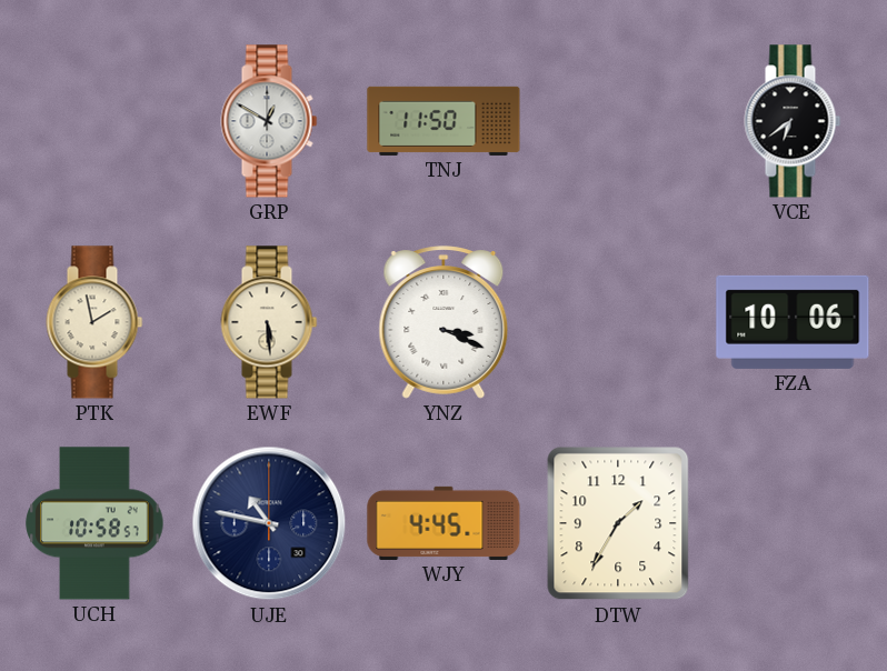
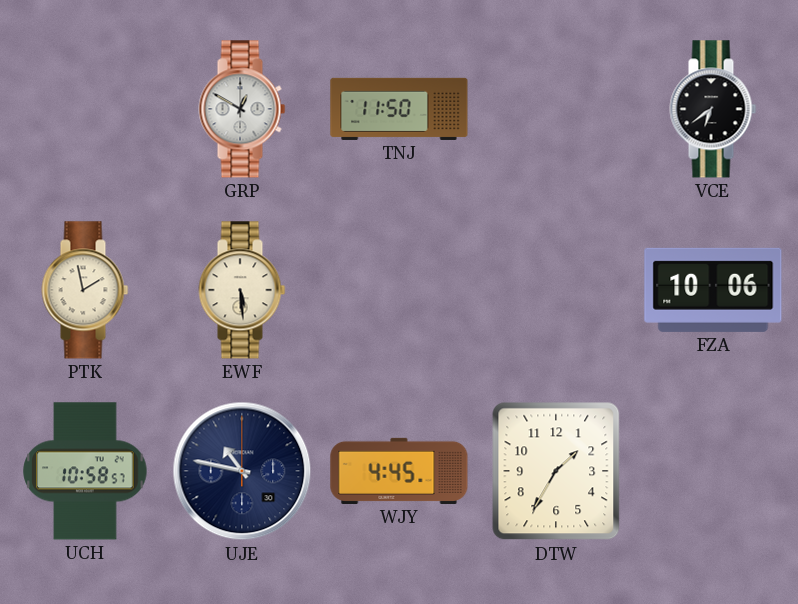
YNZ: 3:19 -> none
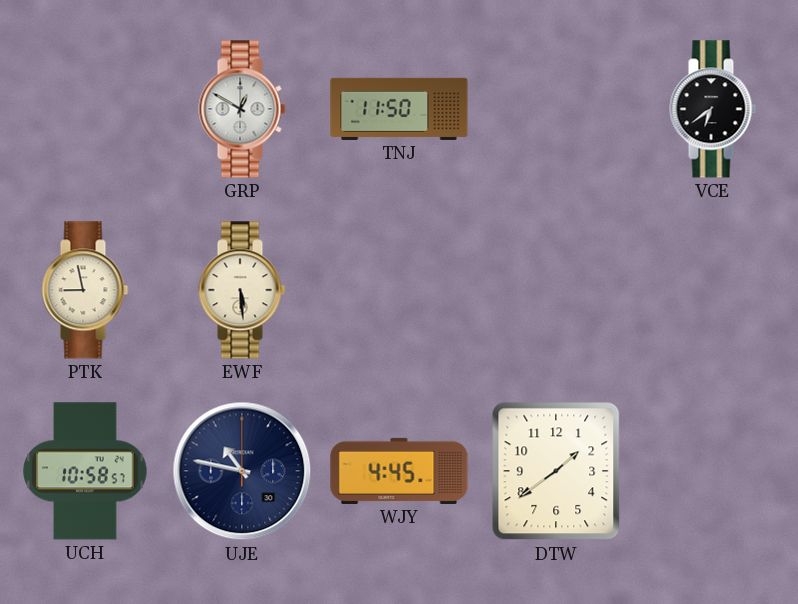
PTK: 1:58 -> 8:58
FZA: 10:06 -> none
DTW: 1:35 -> 1:39
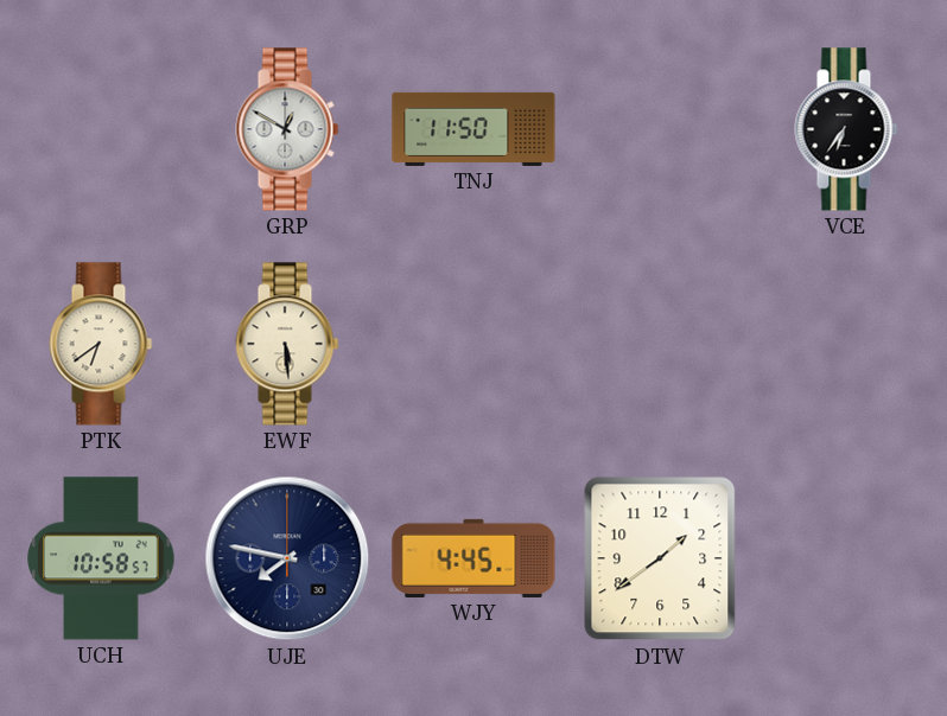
VCE: 6:39 -> 6:36
PTK: 8:58 -> 6:39
UJE: 10:47 -> 7:47
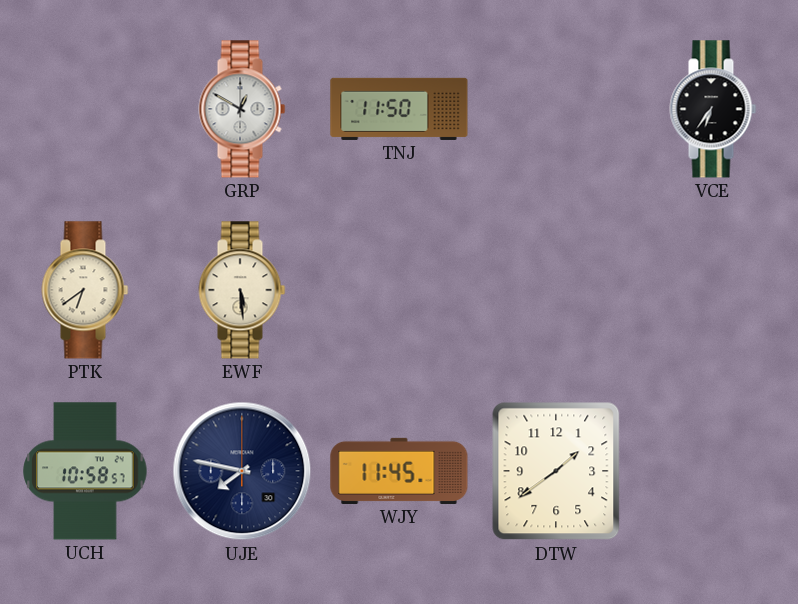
WJY: 4:45 -> 11:45
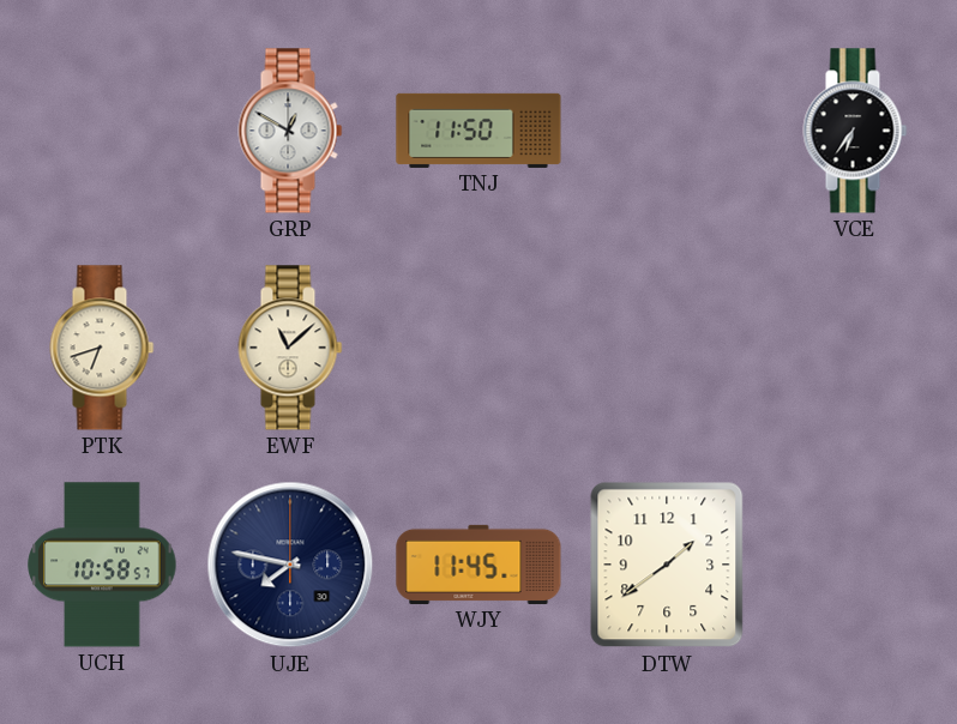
PTK: 6:39 -> 6:42
EWF: 5:29 -> 11:08
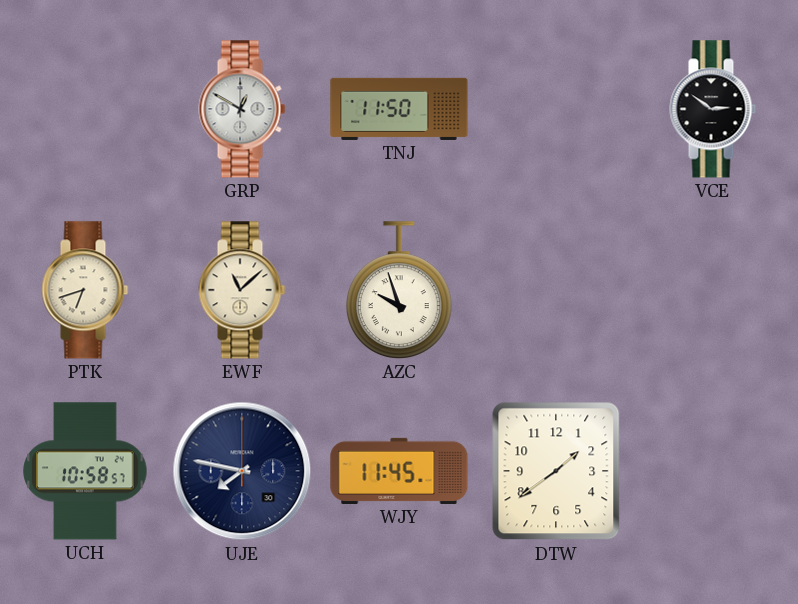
VCE: 6:36 -> 2:51
AZC: none -> 9:57
